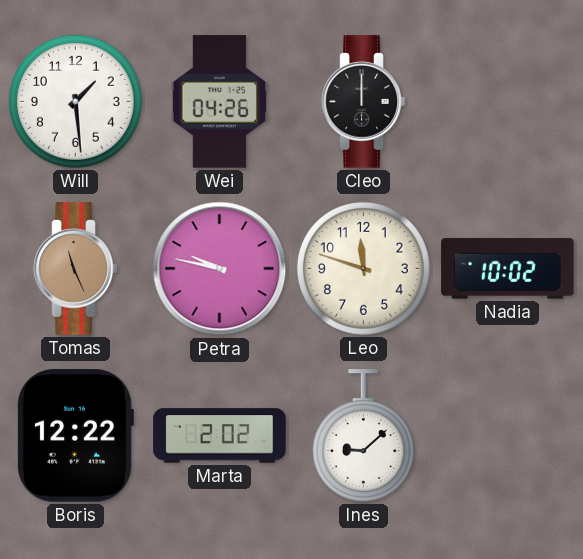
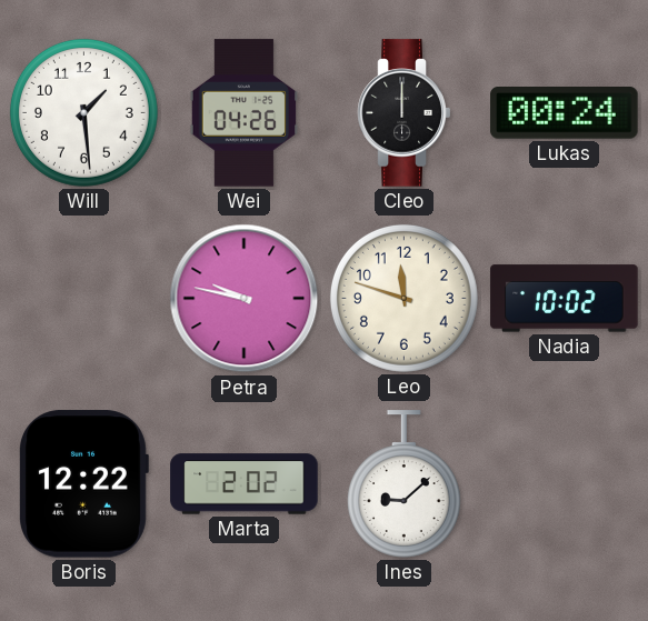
Lukas: none -> 00:24
Tomas: 11:26 -> none
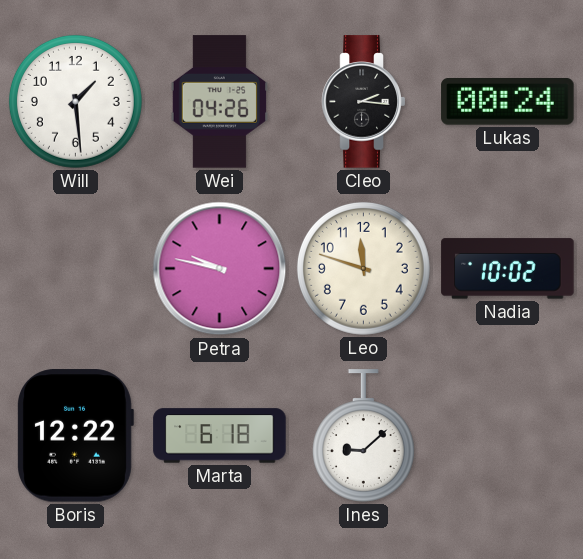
Cleo: 12:00 -> 2:16
Marta: 2:02 -> 6:18
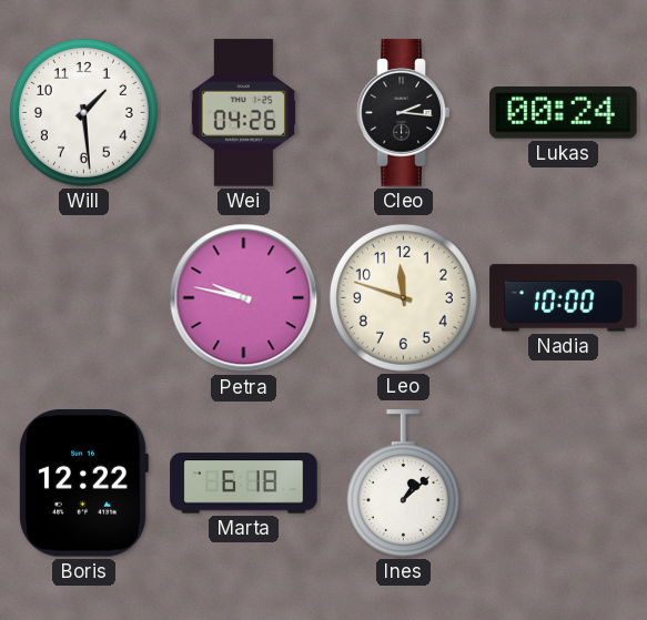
Nadia: 10:02 -> 10:00
Ines: 9:08 -> 1:08
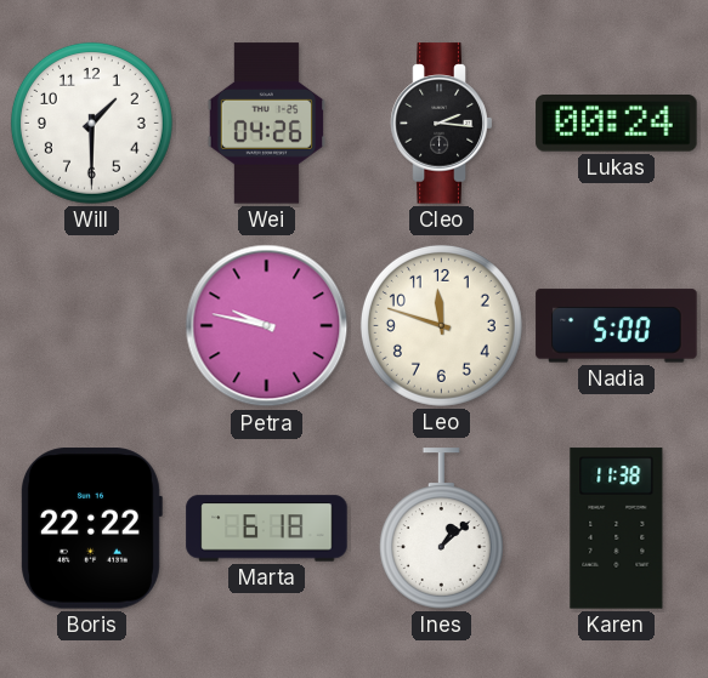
Will: 1:29 -> 1:30
Nadia: 10:00 -> 5:00
Boris: 12:22 -> 22:22
Karen: none -> 11:38
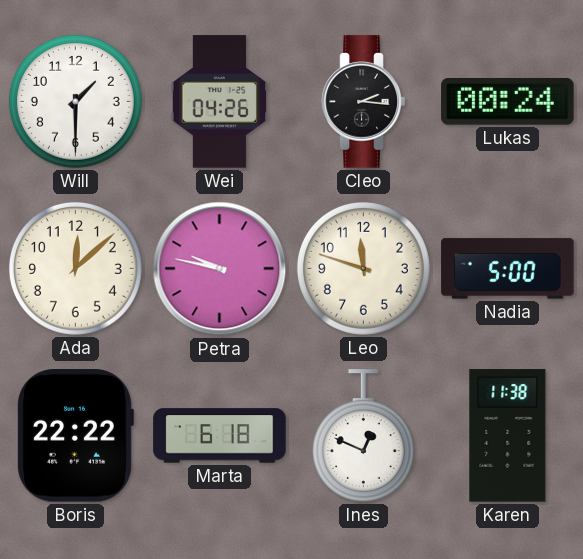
Ada: none -> 12:08
Ines: 1:08 -> 12:49
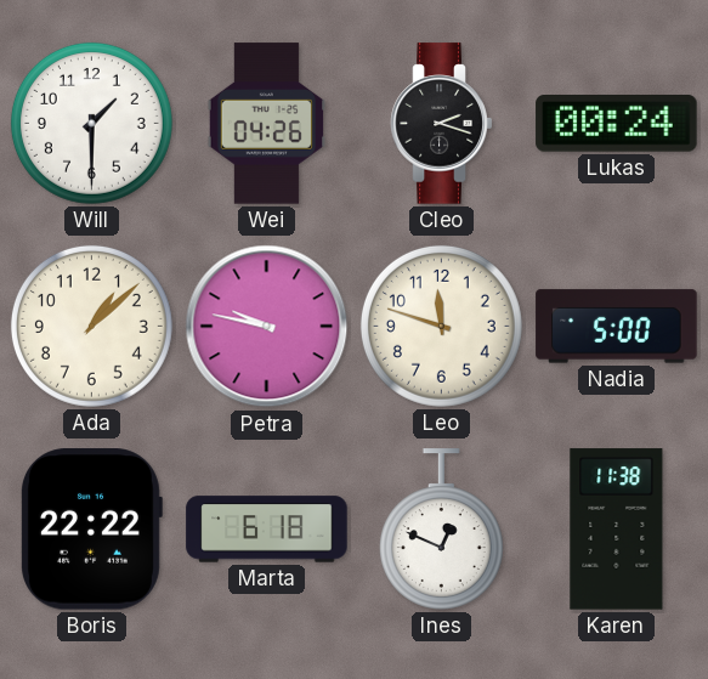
Cleo: 2:16 -> 2:18
Ada: 12:08 -> 1:08
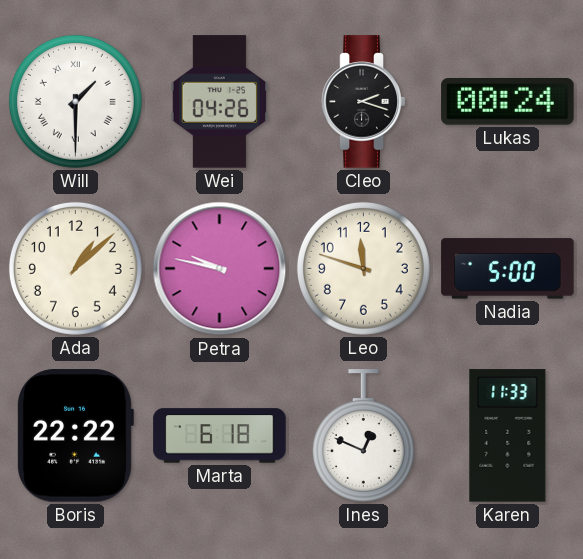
Will numerals: Arabic -> Roman
Karen: 11:38 -> 11:33
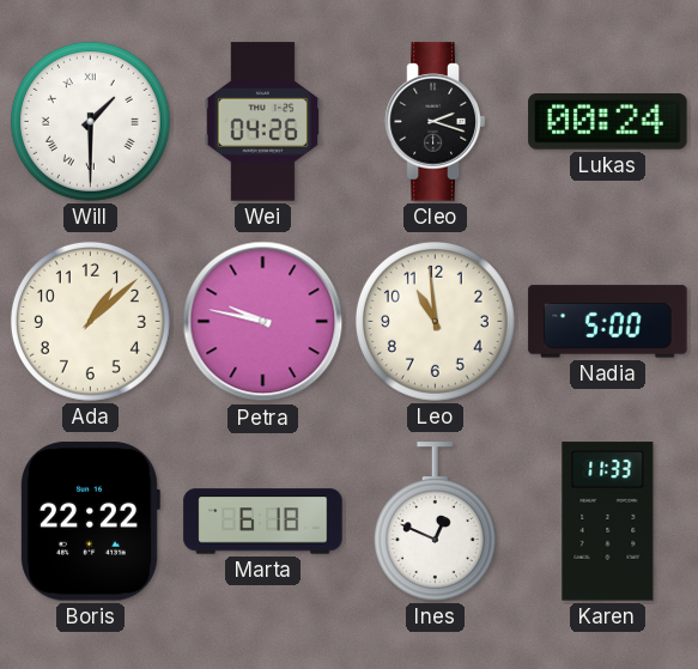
Leo: 11:48 -> 10:59
